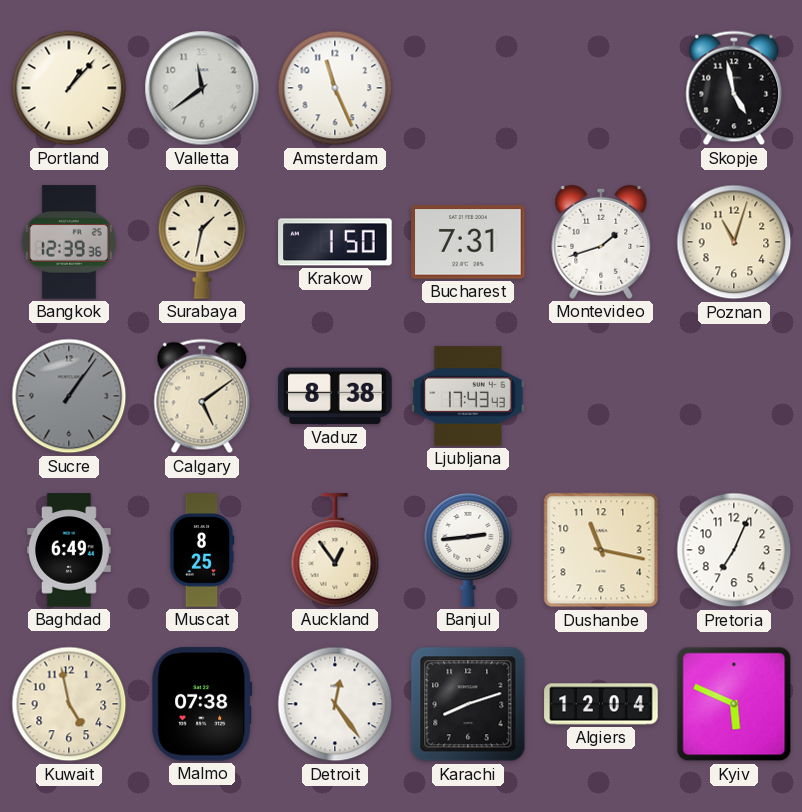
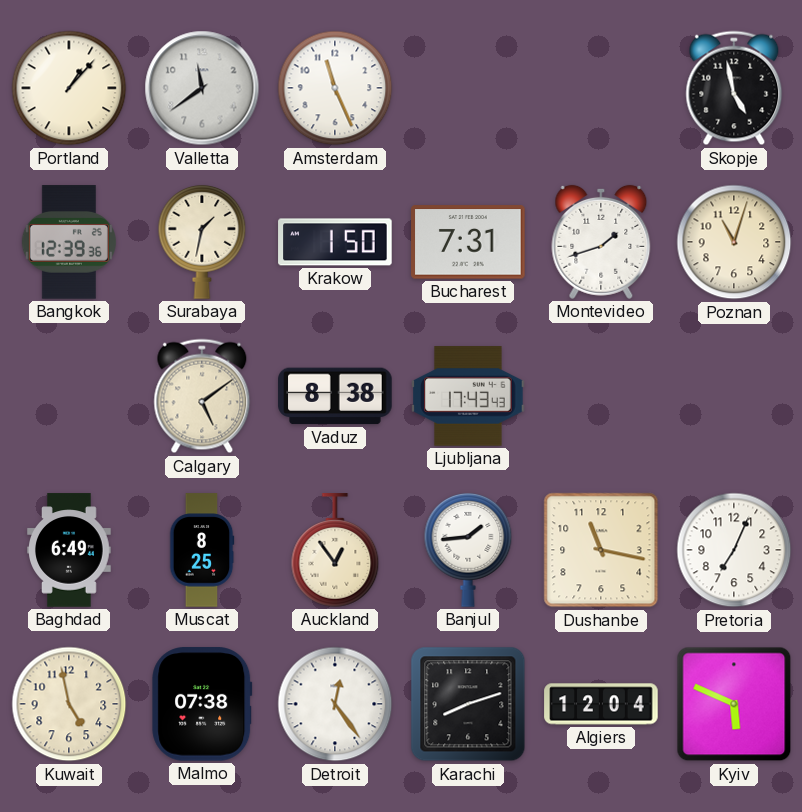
Sucre: 1:06 -> none
Banjul: 2:44 -> 1:44
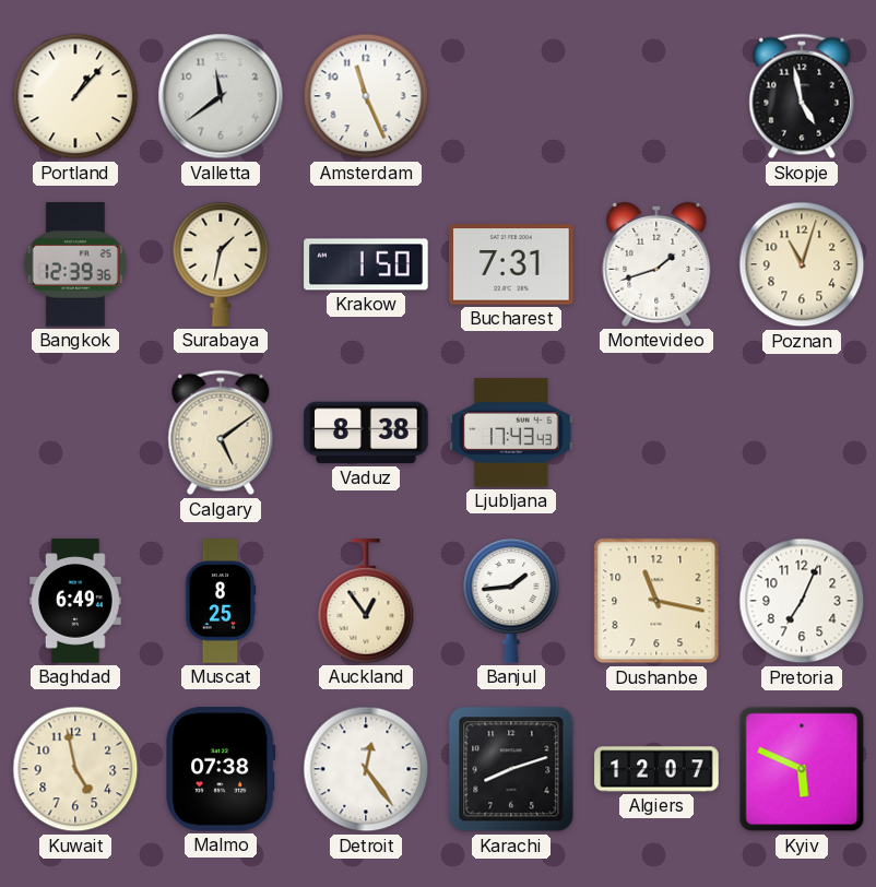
Algiers: 12:04 -> 12:07
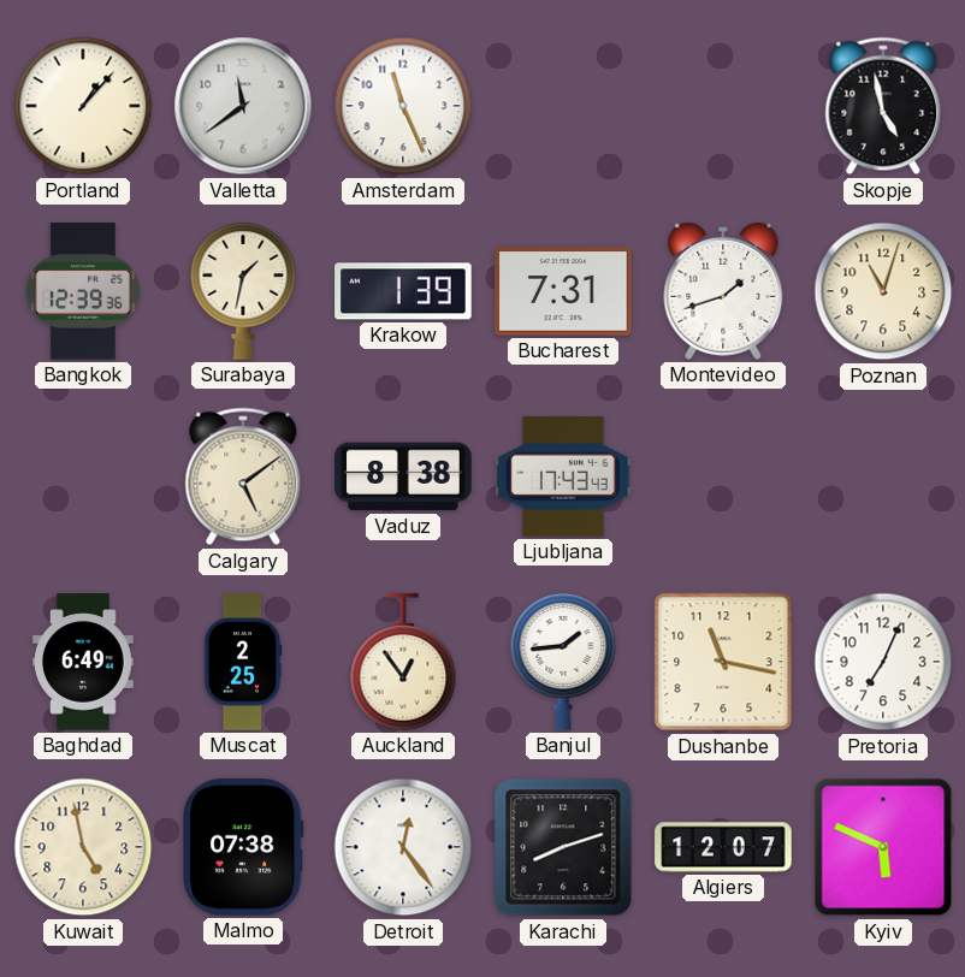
Krakow: 1:50 -> 1:39
Muscat: 8:25 -> 2:25
